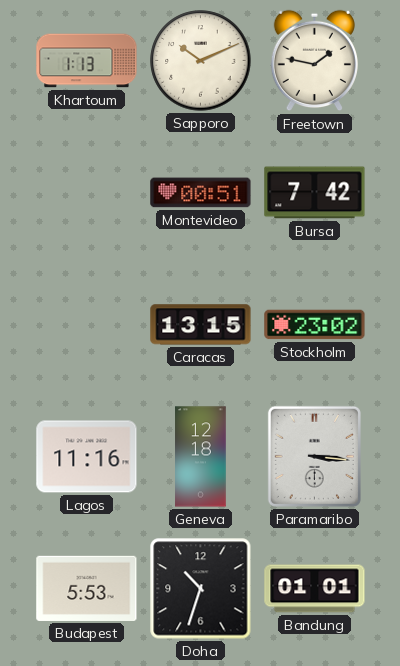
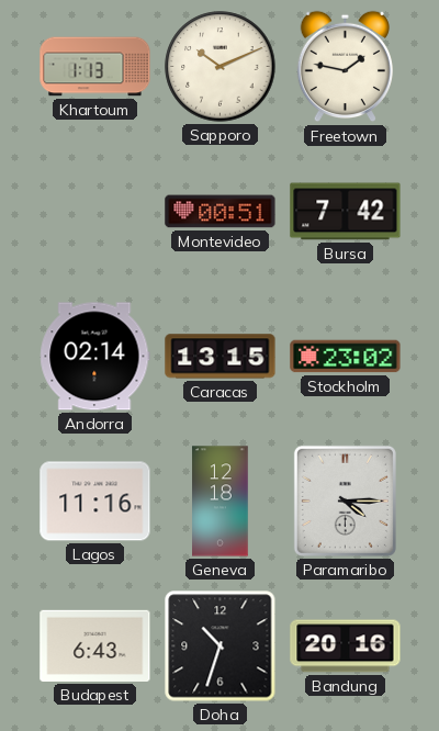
Andorra: none -> 02:14
Paramaribo: 3:16 -> 4:15
Budapest: 5:53 -> 6:43
Bandung: 01:01 -> 20:16
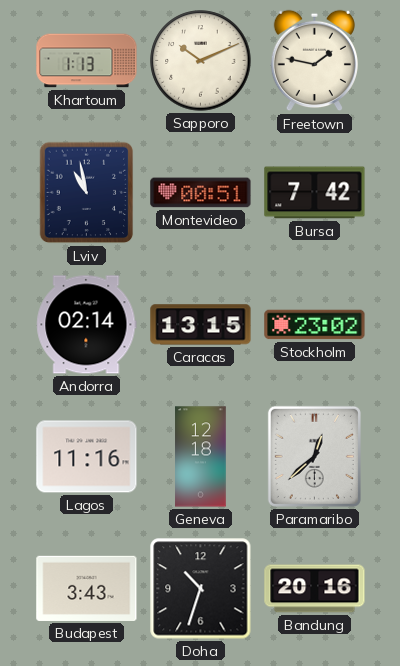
Lviv: none -> 10:58
Paramaribo: 4:15 -> 12:38
Budapest: 6:43 -> 3:43
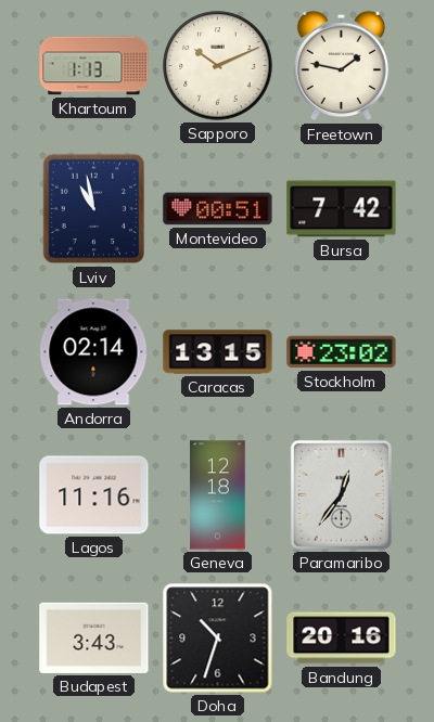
Paramaribo: 12:38 -> 12:36
